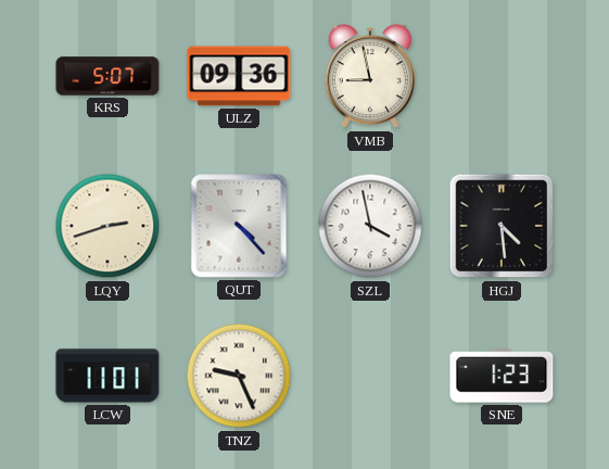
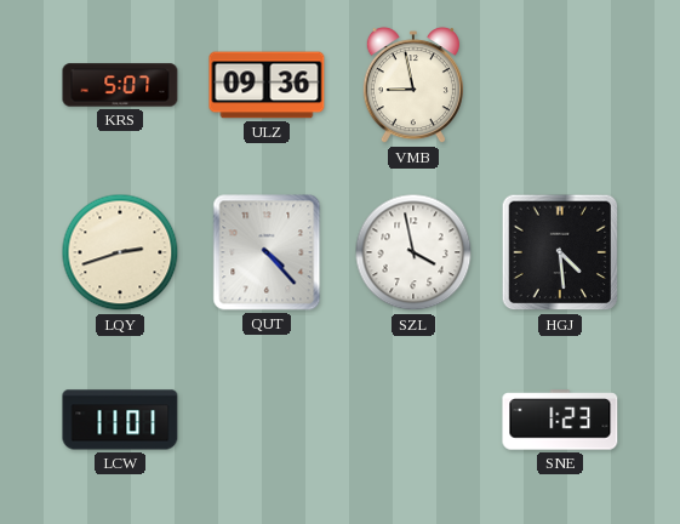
TNZ: 9:26 -> none
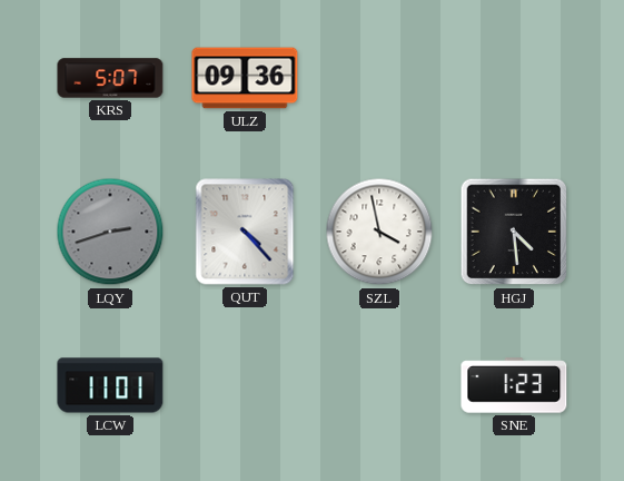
VMB: 8:58 -> none
LQY dial: cream -> grey
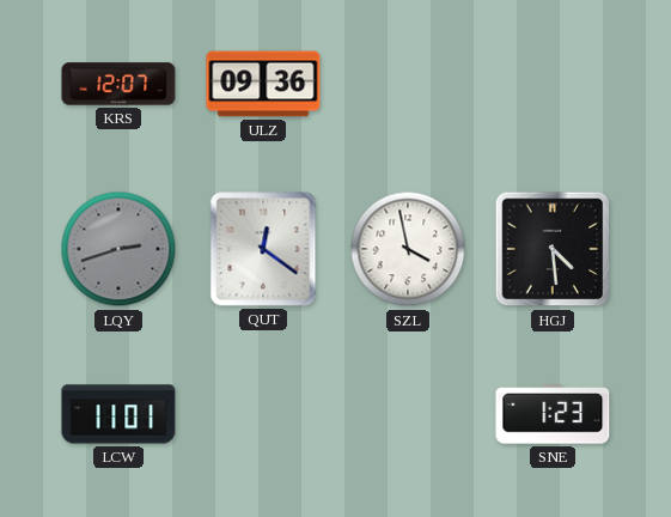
KRS: 5:07 -> 12:07
QUT: 4:23 -> 12:21
